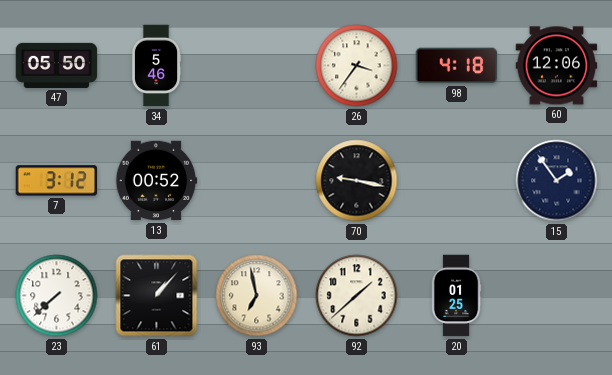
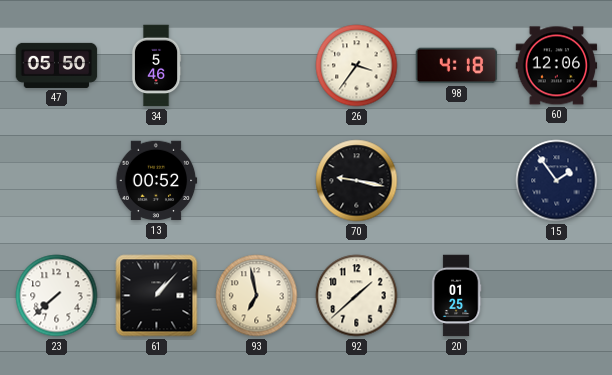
7: 3:12 -> none
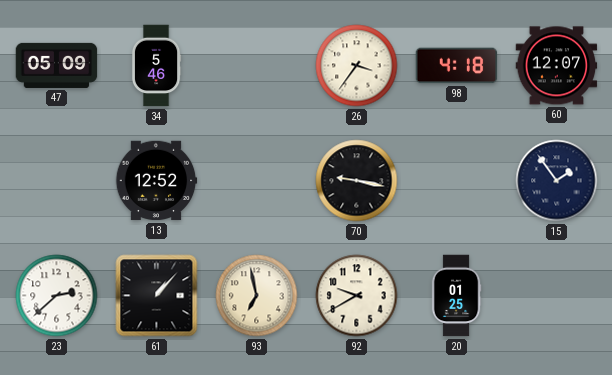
47: 05:50 -> 05:09
60: 12:06 -> 12:07
13: 00:52 -> 12:52
23: 7:38 -> 2:38
92: 1:38 -> 9:40
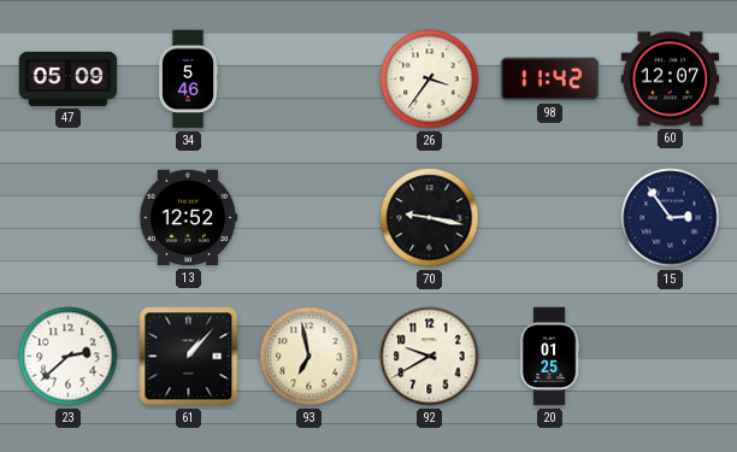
98: 4:18 -> 11:42
15: 1:54 -> 2:54
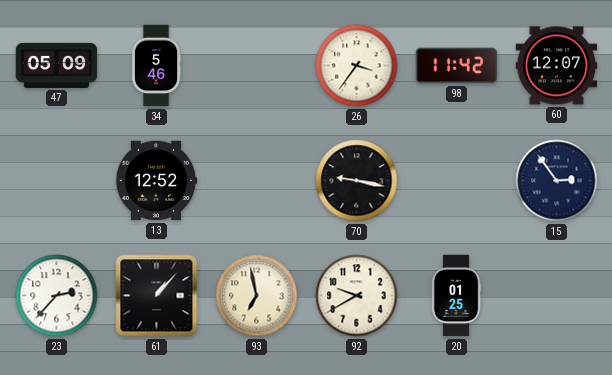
23: 2:38 -> 2:37
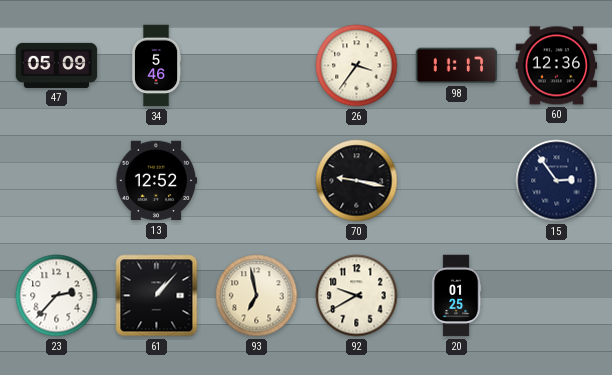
98: 11:42 -> 11:17
60: 12:07 -> 12:36
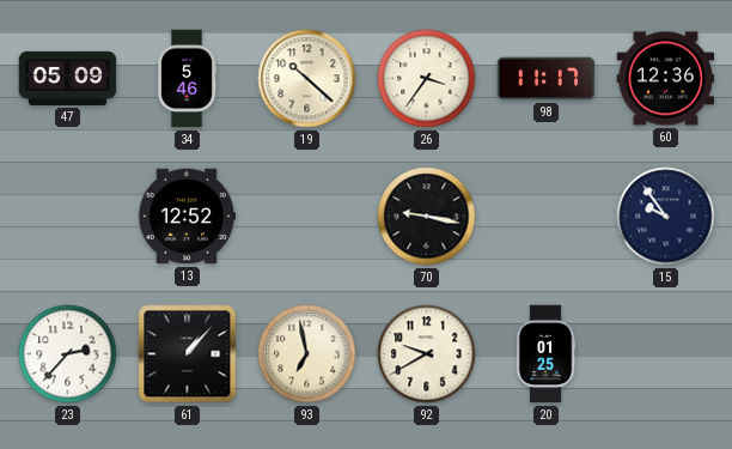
19: none -> 10:22
15: 2:54 -> 9:54
